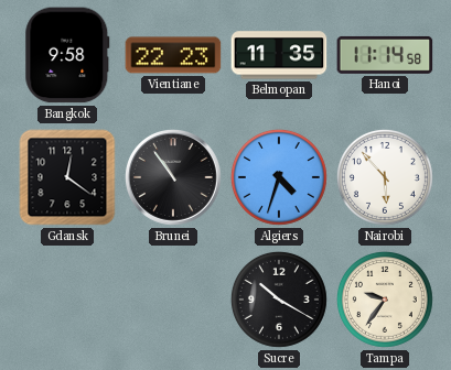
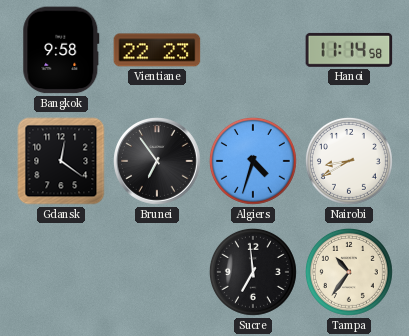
Belmopan: 11:35 -> none
Brunei: 10:54 -> 6:54
Nairobi: 5:53 -> 8:40
Sucre: 10:20 -> 6:59
Tampa: 9:36 -> 10:36
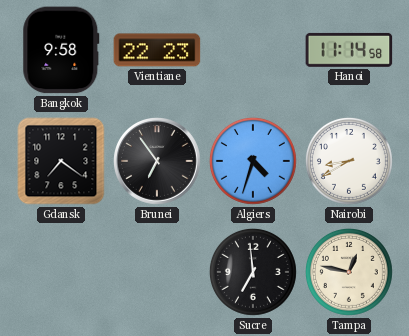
Gdansk: 12:21 -> 7:21
Tampa: 10:36 -> 12:47
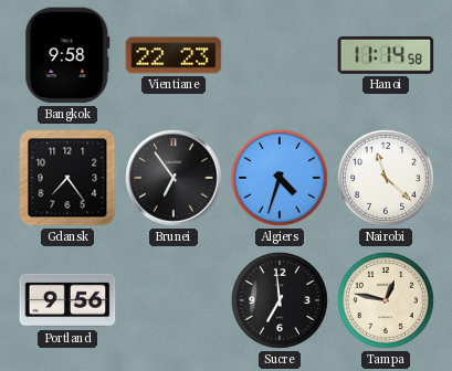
Gdansk: 7:21 -> 7:24
Nairobi: 8:40 -> 11:22
Portland: none -> 9:56
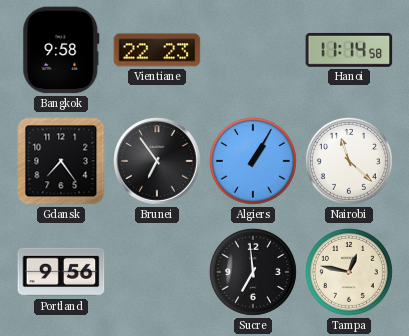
Algiers: 4:33 -> 1:05
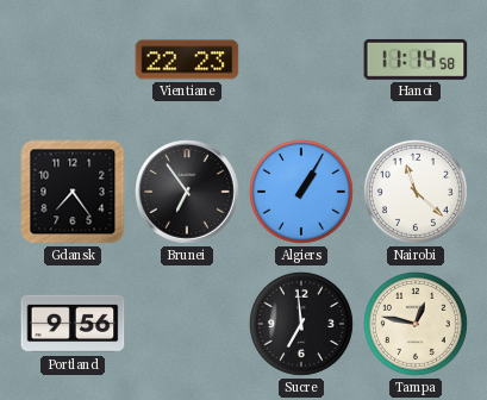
Bangkok: 9:58 -> none
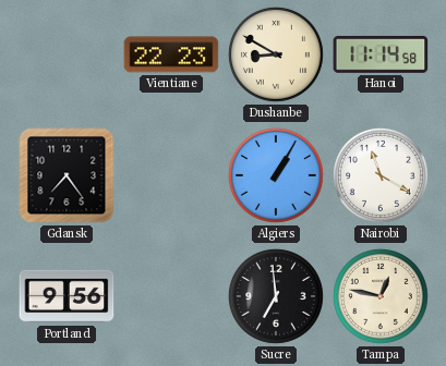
Dushanbe: none -> 8:50
Brunei: 6:54 -> none
Nairobi: 11:22 -> 11:20
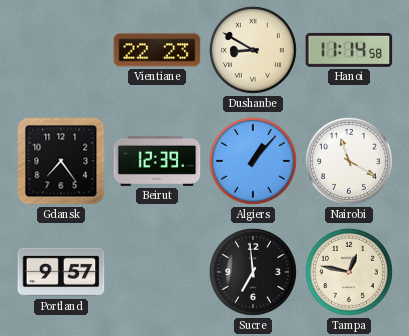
Beirut: none -> 12:39
Algiers: 1:05 -> 1:07
Portland: 9:56 -> 9:57
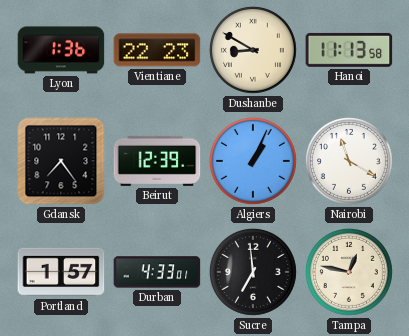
Lyon: none -> 1:36
Hanoi: 11:14 -> 11:13
Algiers: 1:07 -> 1:04
Portland: 9:57 -> 1:57
Durban: none -> 4:33
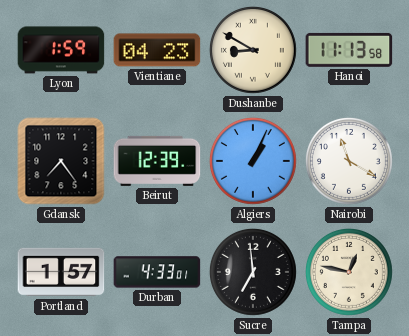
Lyon: 1:36 -> 1:59
Vientiane: 22:23 -> 04:23
